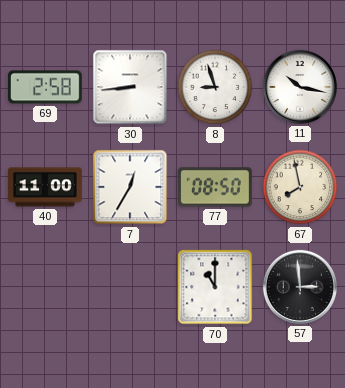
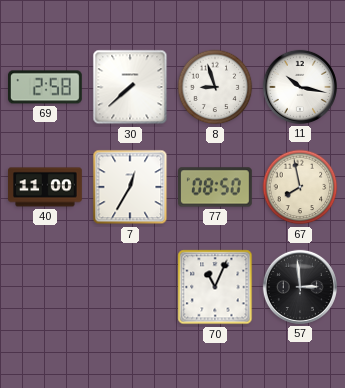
30: 8:44 -> 7:38
70: 11:00 -> 11:04
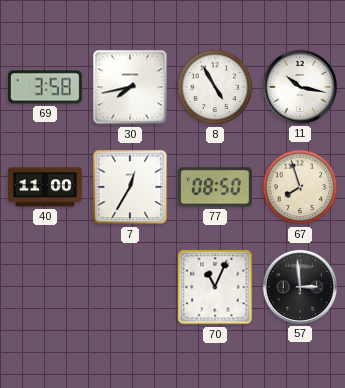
69: 2:58 -> 3:58
30: 7:38 -> 7:43
8: 8:57 -> 4:55
67: 7:58 -> 7:57
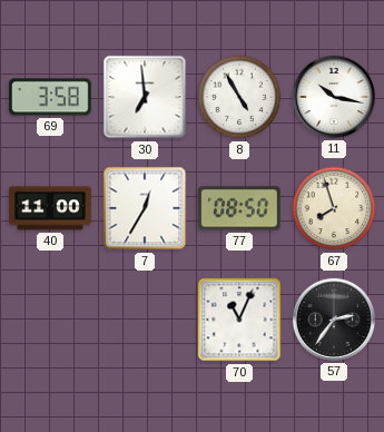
30: 7:43 -> 6:59
57: 2:59 -> 2:36
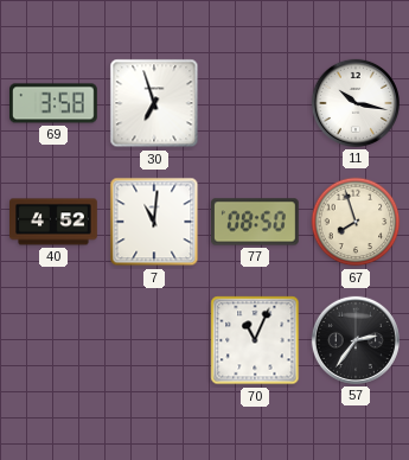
30: 6:59 -> 6:57
8: 4:55 -> none
40: 11:00 -> 4:52
7: 12:35 -> 11:01
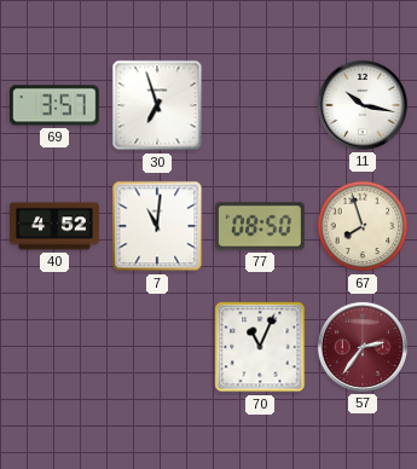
69: 3:58 -> 3:57
57 dial: black -> burgundy
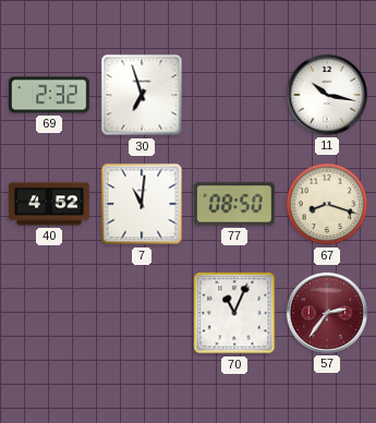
69: 3:57 -> 2:32
67: 7:57 -> 8:18
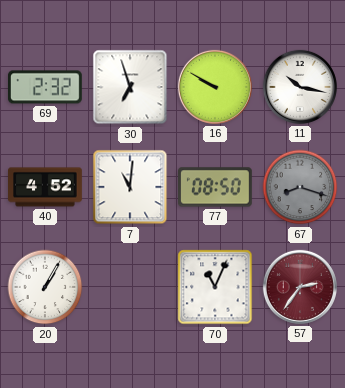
16: none -> 9:50
67 dial: cream -> grey
20: none -> 1:05
